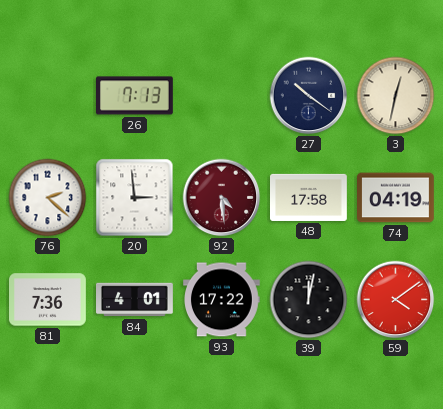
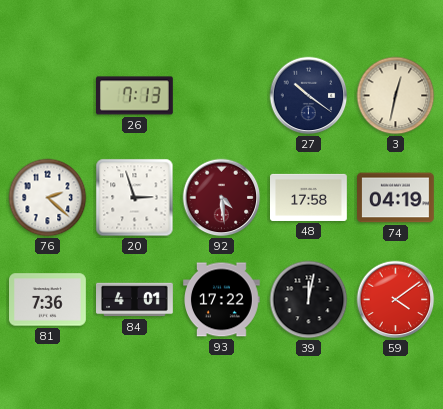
20: 2:59 -> 2:57
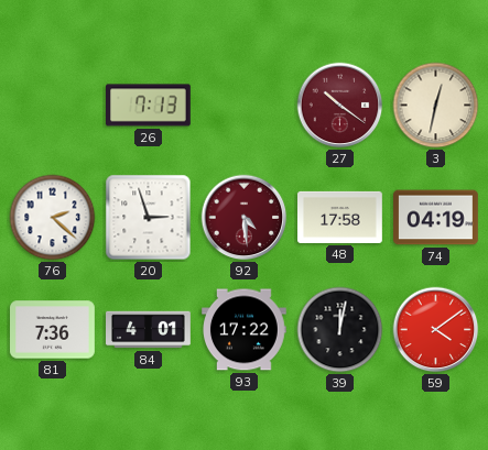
27 dial: navy -> burgundy
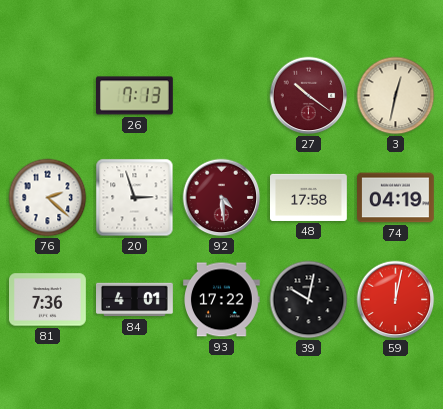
39: 12:02 -> 10:02
59: 4:09 -> 12:02
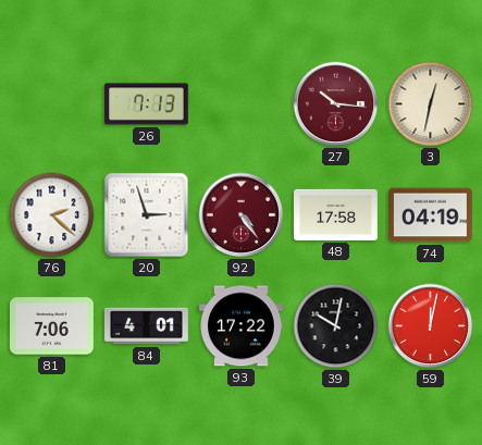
27: 10:21 -> 10:16
92: 4:29 -> 4:24
81: 7:36 -> 7:06
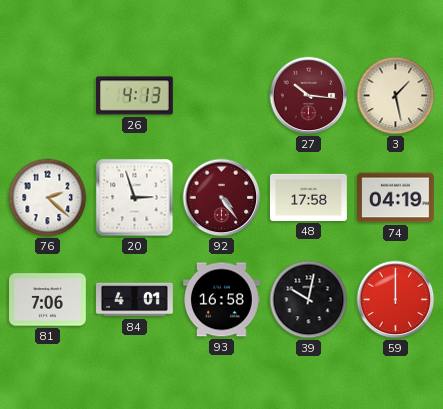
26: 7:13 -> 4:13
3: 12:32 -> 1:28
93: 17:22 -> 16:58
59: 12:02 -> 12:00
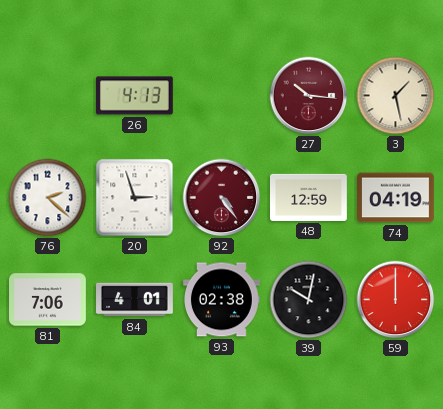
48: 17:58 -> 12:59
93: 16:58 -> 02:38
